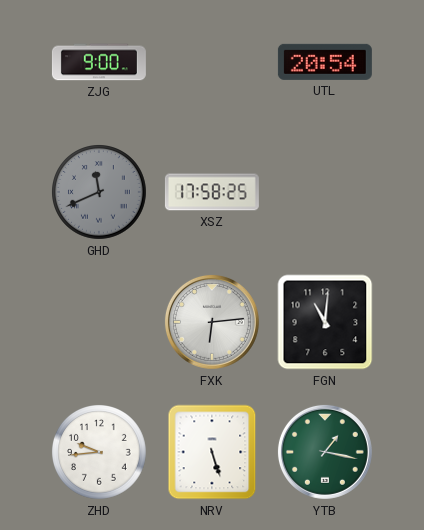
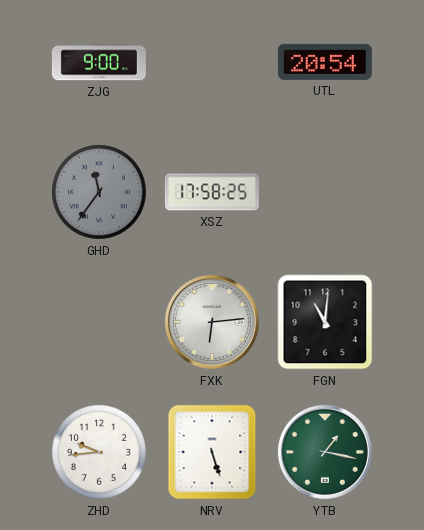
GHD: 11:41 -> 11:36
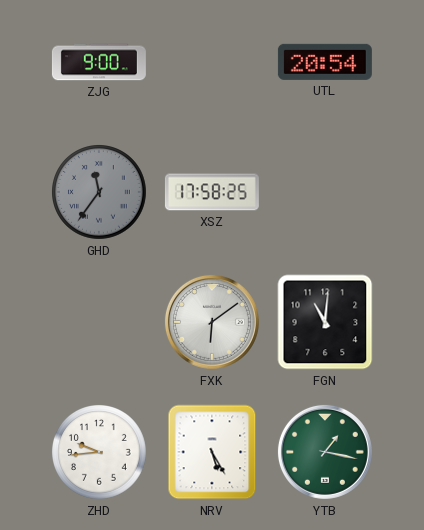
FXK: 6:14 -> 6:09
NRV: 5:27 -> 5:25
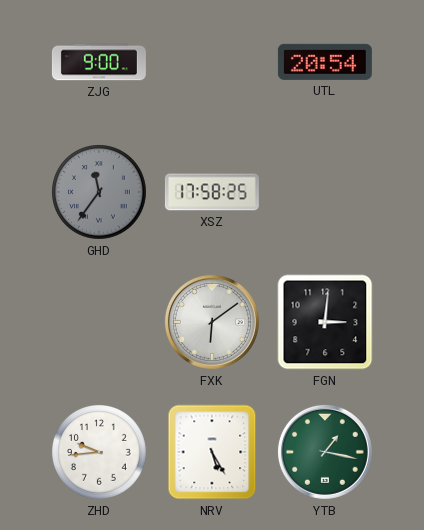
FGN: 11:01 -> 3:01
